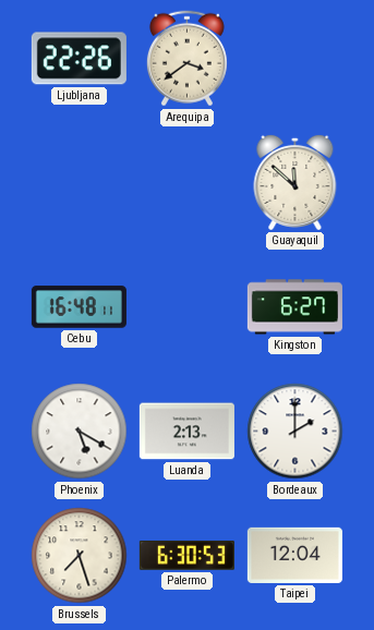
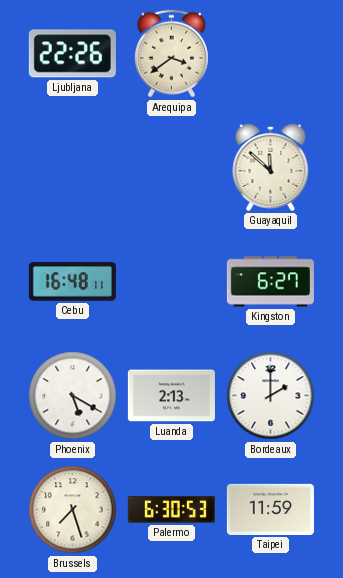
Taipei: 12:04 -> 11:59
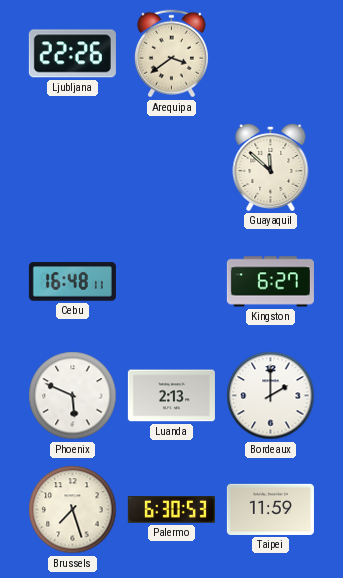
Phoenix: 5:20 -> 5:49
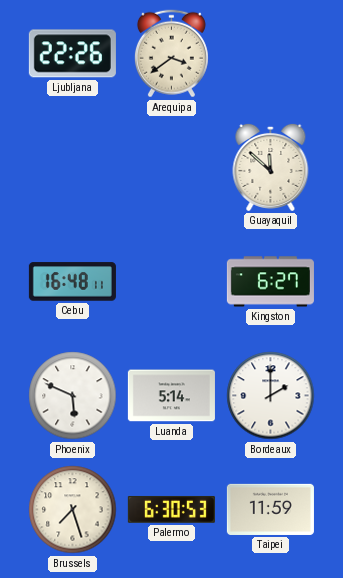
Luanda: 2:13 -> 5:14
